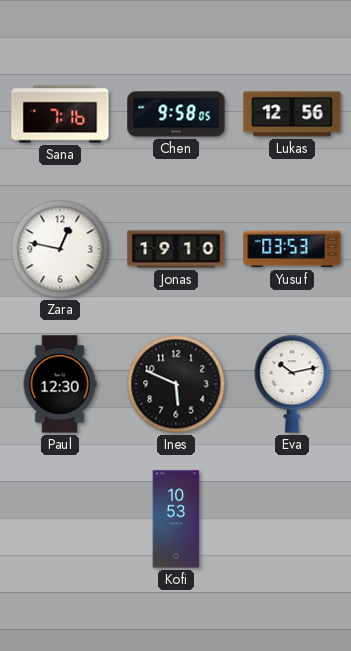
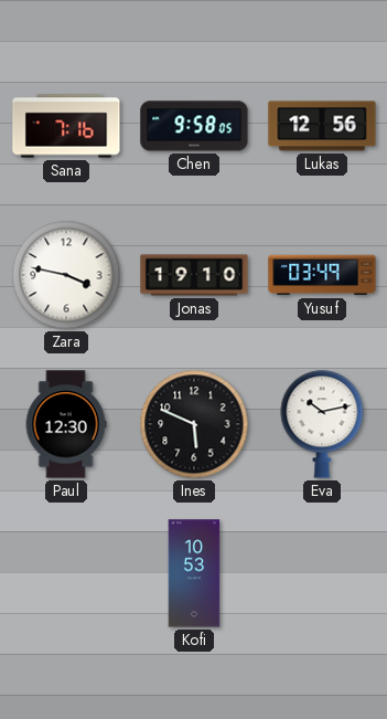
Zara: 12:47 -> 3:47
Yusuf: 03:53 -> 03:49
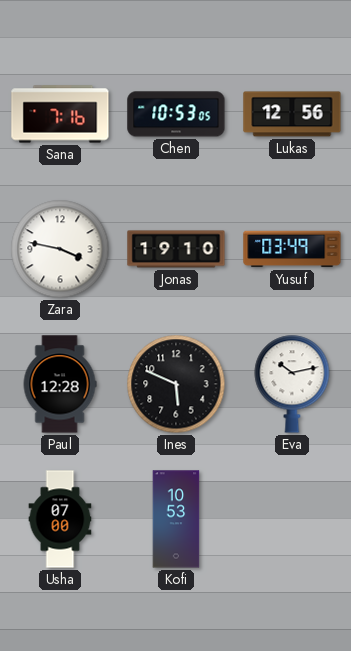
Chen: 9:58 -> 10:53
Paul: 12:30 -> 12:28
Usha: none -> 07:00
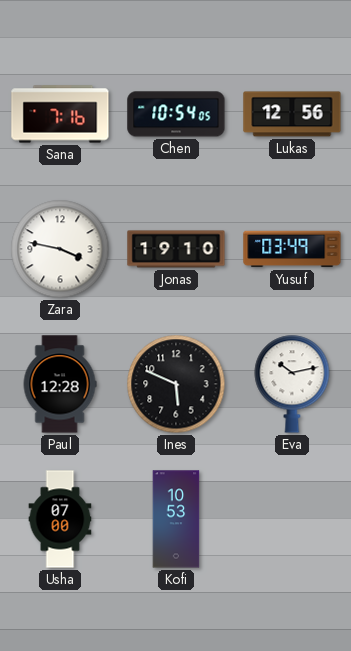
Chen: 10:53 -> 10:54
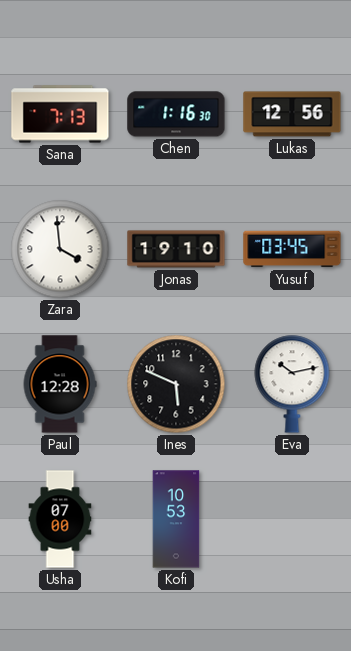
Sana: 7:16 -> 7:13
Chen: 10:54 -> 1:16
Zara: 3:47 -> 3:59
Yusuf: 03:49 -> 03:45
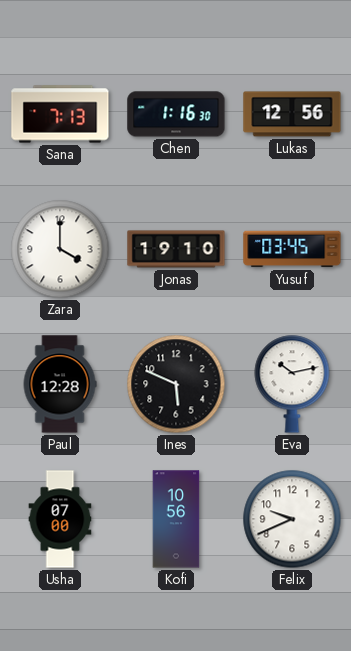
Zara: 3:59 -> 4:00
Kofi: 10:53 -> 10:56
Felix: none -> 9:41
